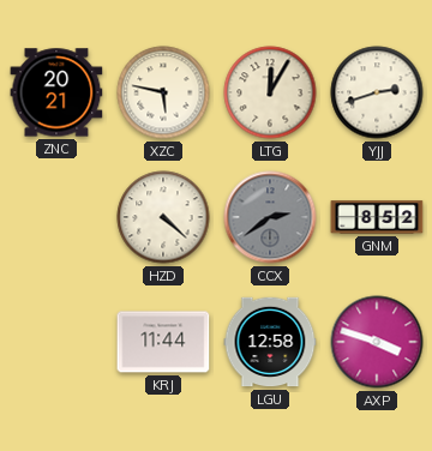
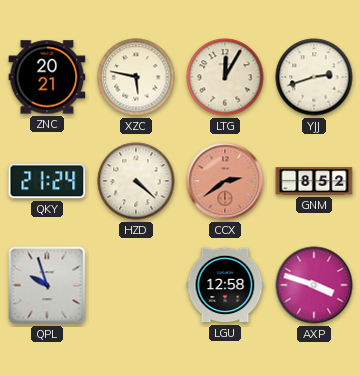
QKY: none -> 21:24
CCX dial: grey -> salmon
QPL: none -> 9:57
KRJ: 11:44 -> none
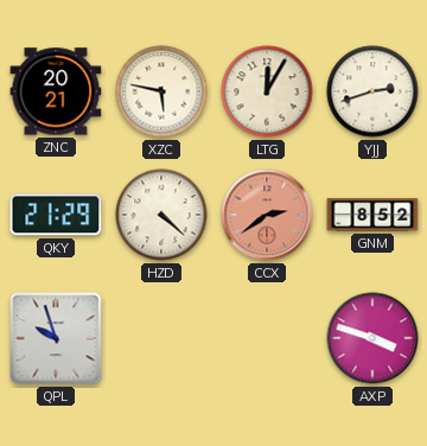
QKY: 21:24 -> 21:29
LGU: 12:58 -> none
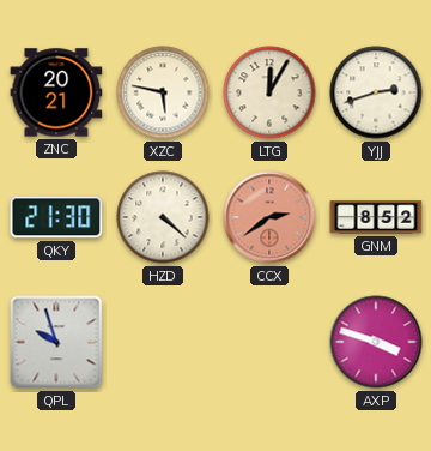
QKY: 21:29 -> 21:30
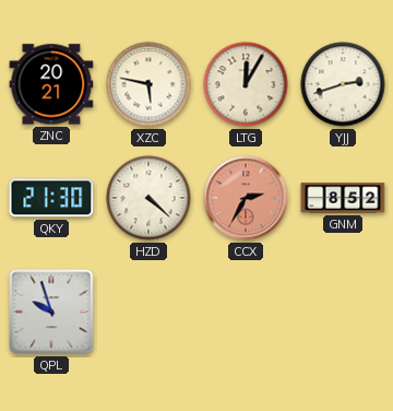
CCX: 2:39 -> 2:35
AXP: 3:48 -> none
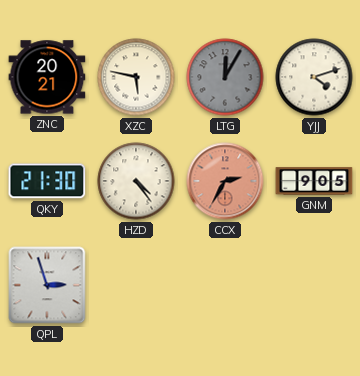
LTG dial: cream -> grey
YJJ: 2:42 -> 4:12
HZD: 4:22 -> 4:24
GNM: 8:52 -> 9:05
QPL: 9:57 -> 2:57
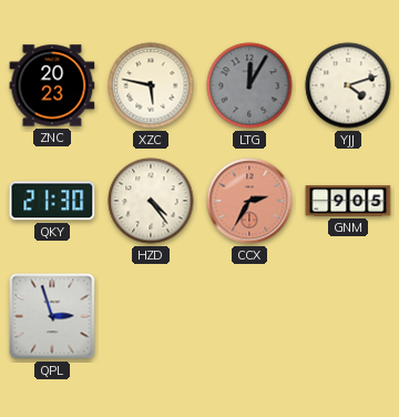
ZNC: 20:21 -> 20:23
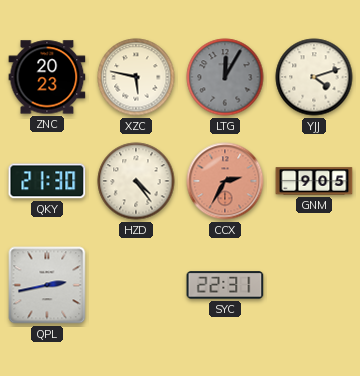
QPL: 2:57 -> 2:43
SYC: none -> 22:31
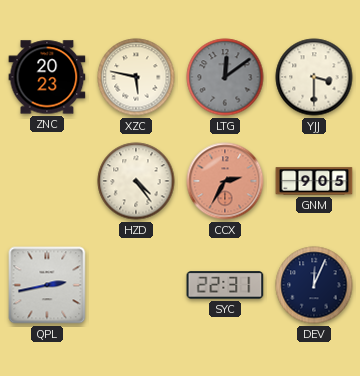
LTG: 12:05 -> 12:09
YJJ: 4:12 -> 3:30
QKY: 21:30 -> none
DEV: none -> 12:04
